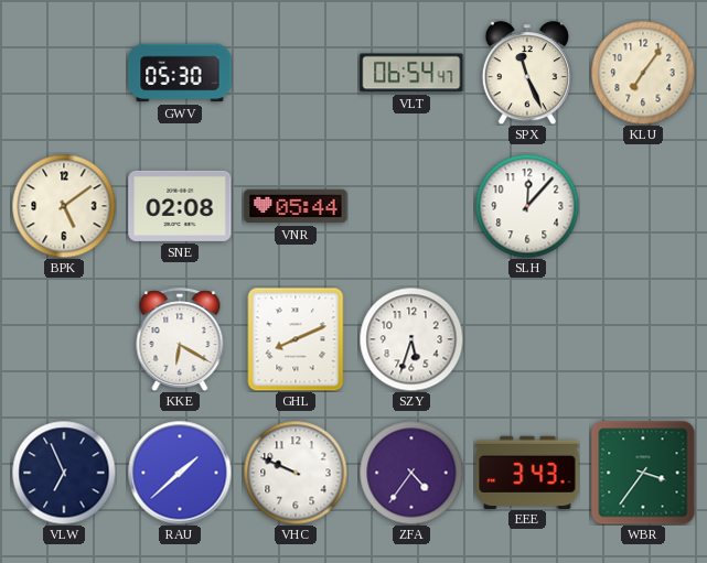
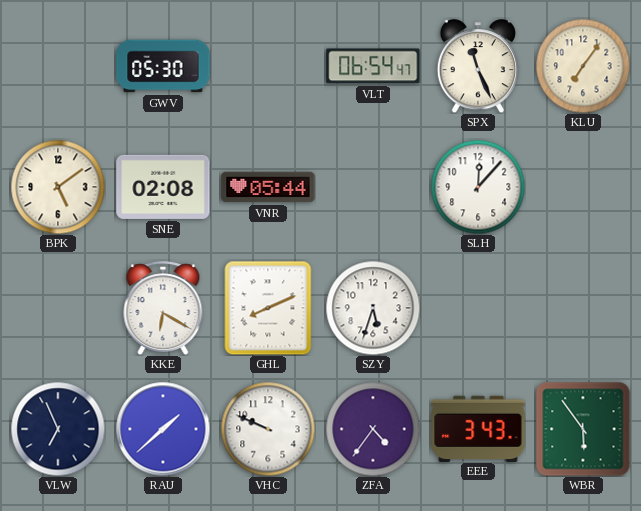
WBR: 3:36 -> 5:54
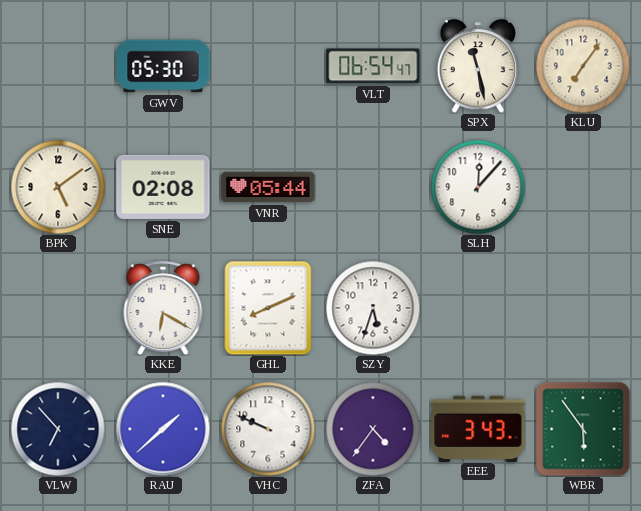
SPX: 11:26 -> 11:28
VLW: 6:56 -> 6:53
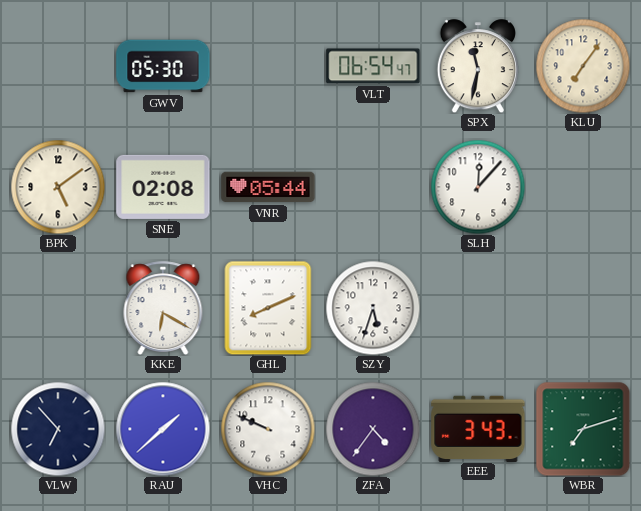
SPX: 11:28 -> 11:32
WBR: 5:54 -> 7:12
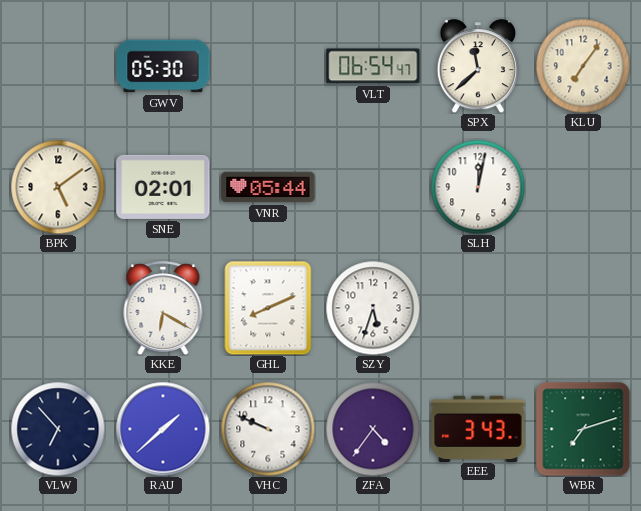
SPX: 11:32 -> 11:38
SNE: 02:08 -> 02:01
SLH: 12:07 -> 12:02
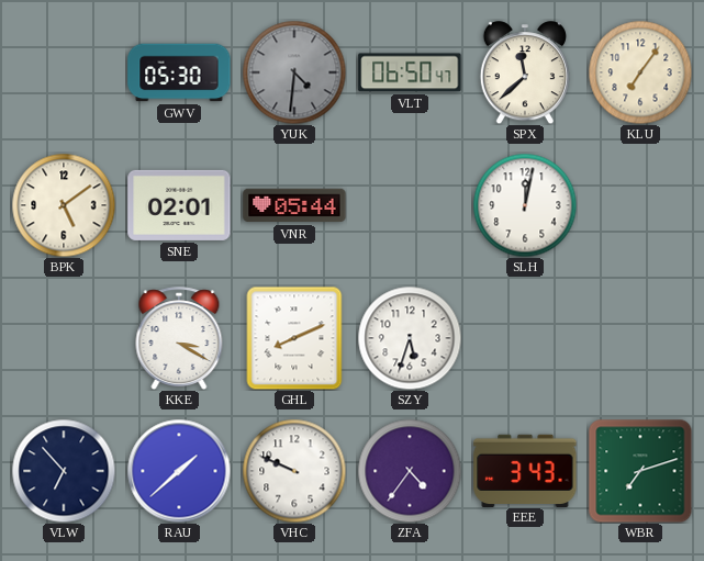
YUK: none -> 4:31
VLT: 06:54 -> 06:50
KKE: 6:20 -> 3:20
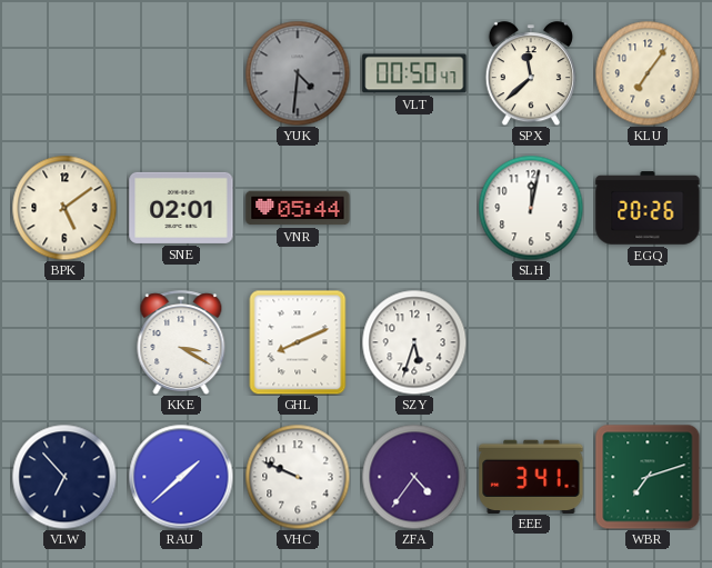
GWV: 05:30 -> none
VLT: 06:50 -> 00:50
EGQ: none -> 20:26
EEE: 3:43 -> 3:41
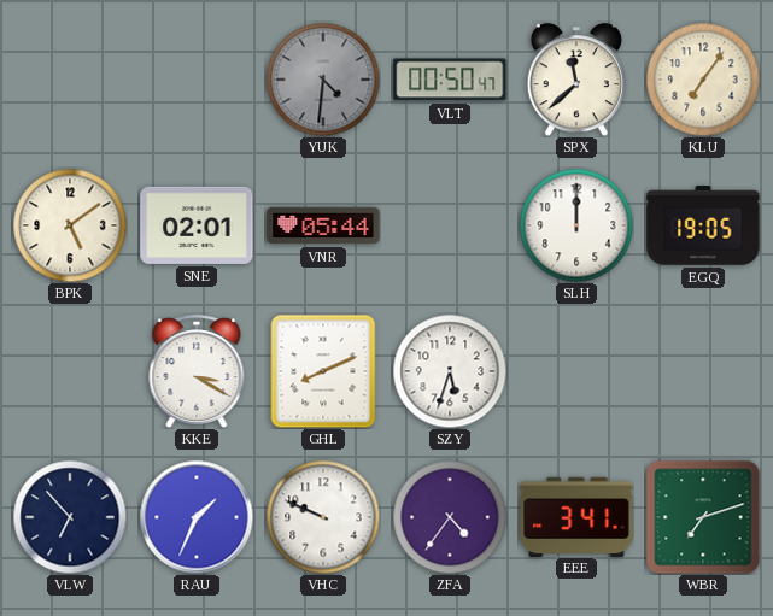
SLH: 12:02 -> 12:00
EGQ: 20:26 -> 19:05
RAU: 1:38 -> 1:34
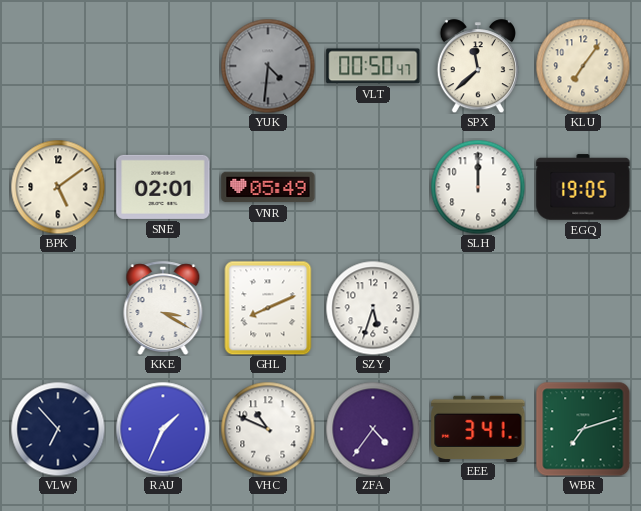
VNR: 05:44 -> 05:49
VHC: 9:49 -> 10:49
